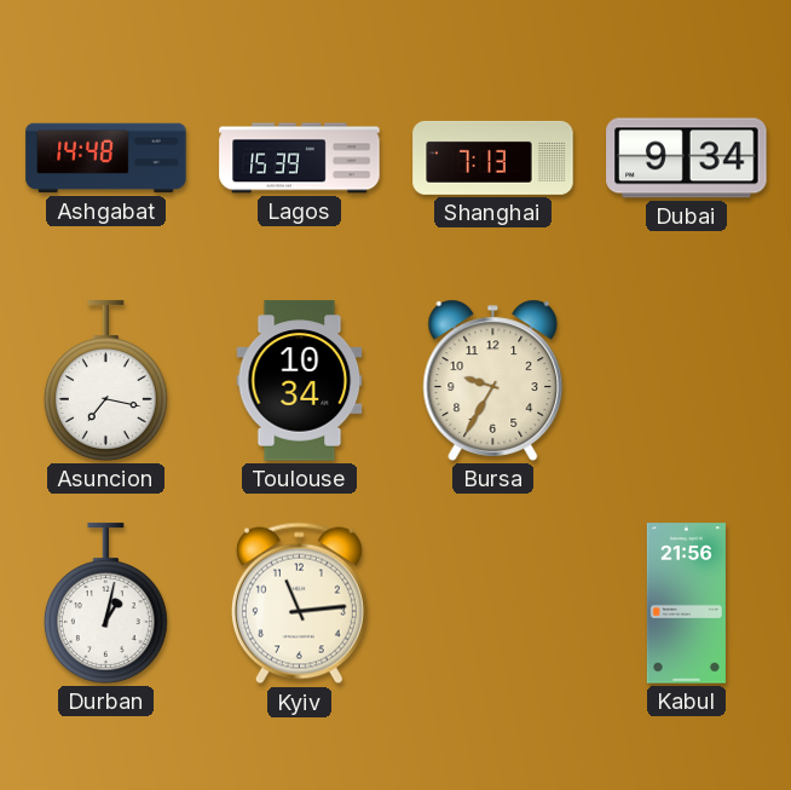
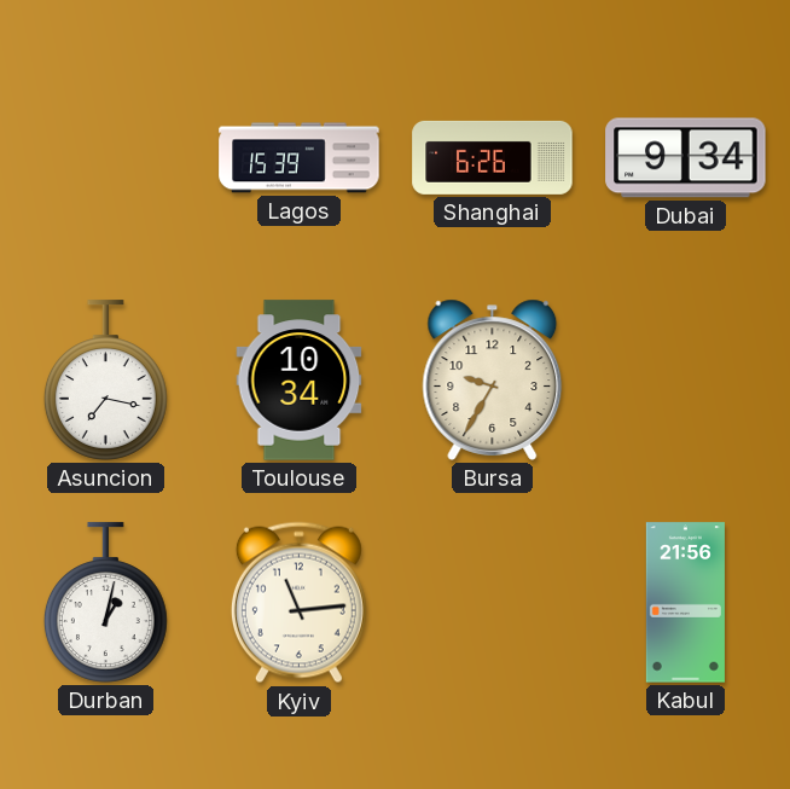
Ashgabat: 14:48 -> none
Shanghai: 7:13 -> 6:26
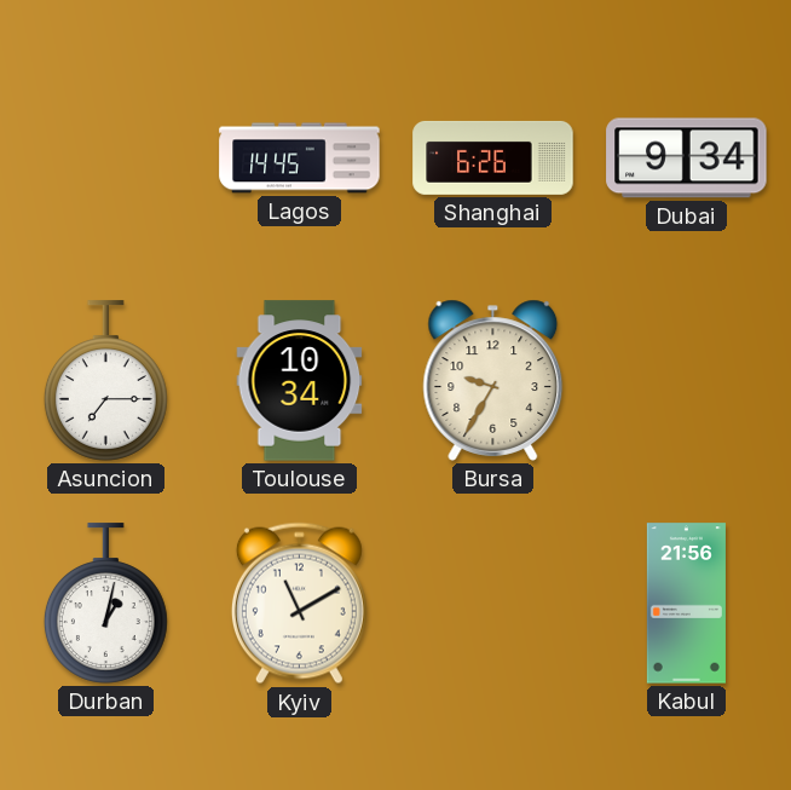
Lagos: 15:39 -> 14:45
Asuncion: 7:17 -> 7:15
Kyiv: 11:14 -> 11:10
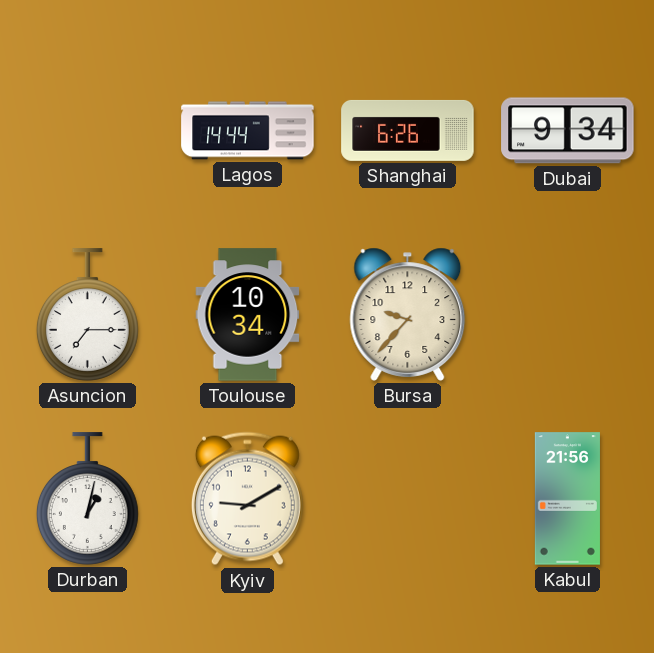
Lagos: 14:45 -> 14:44
Bursa: 9:35 -> 9:37
Kyiv: 11:10 -> 9:10
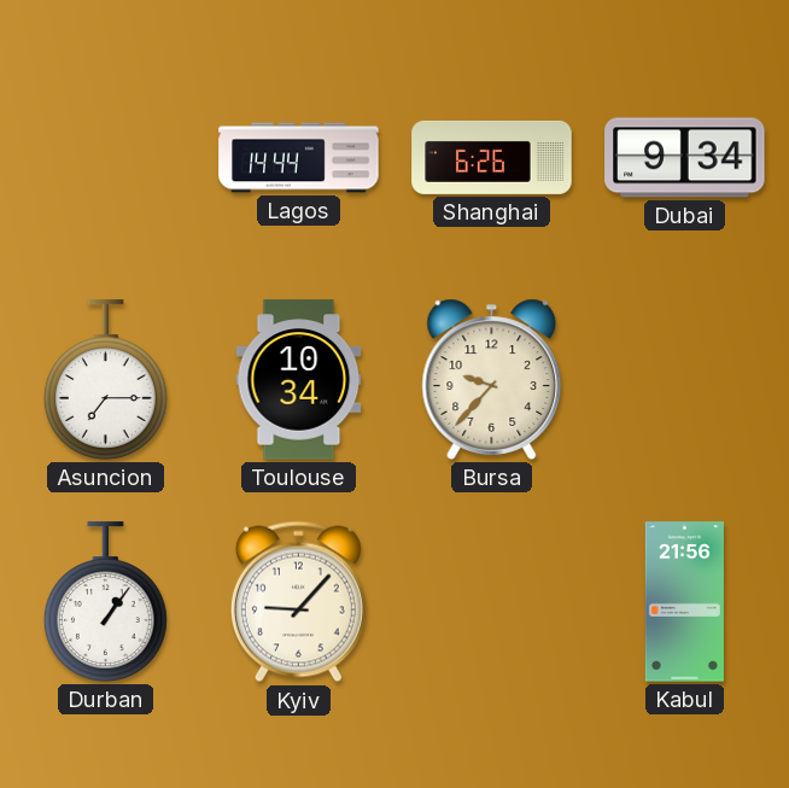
Durban: 1:02 -> 1:06
Kyiv: 9:10 -> 9:07
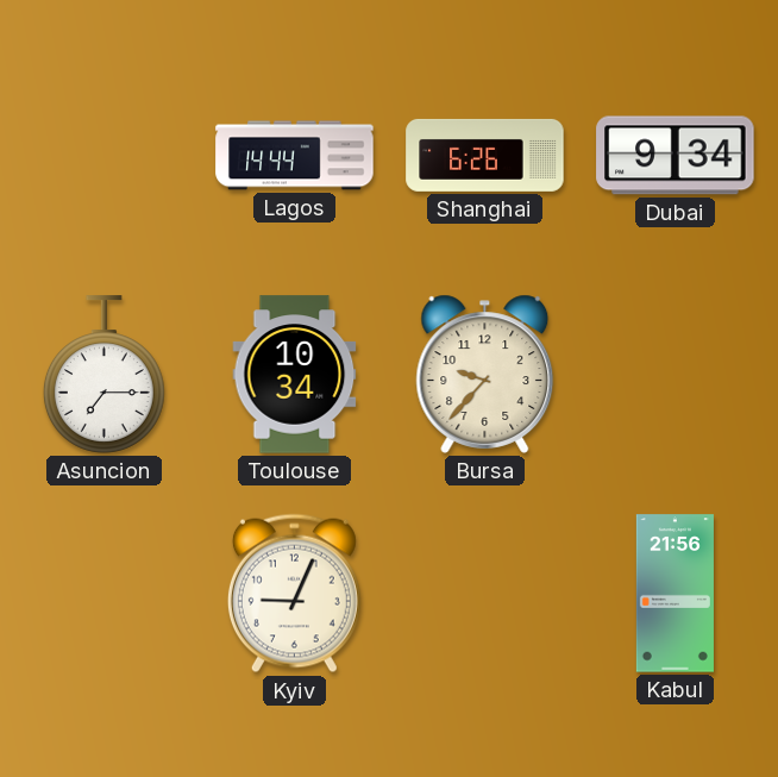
Durban: 1:06 -> none
Kyiv: 9:07 -> 9:04
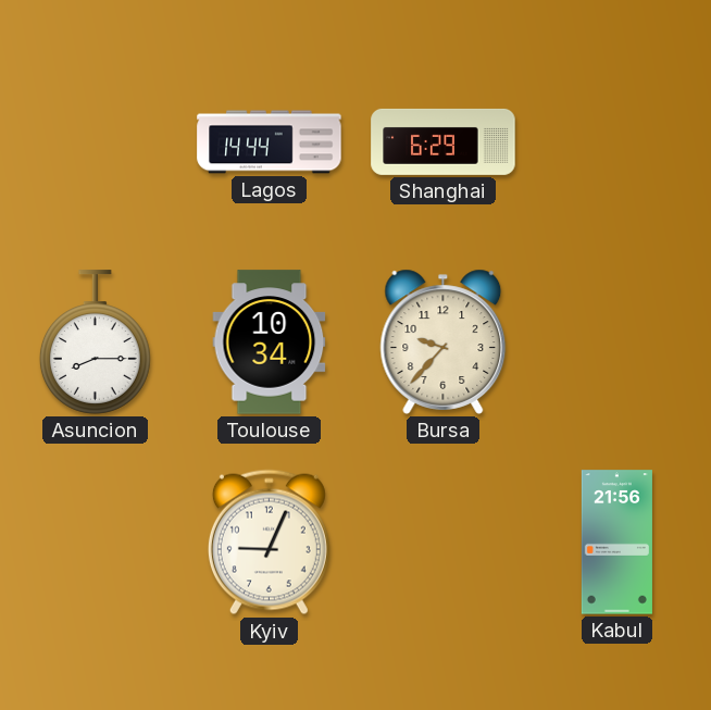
Shanghai: 6:26 -> 6:29
Dubai: 9:34 -> none
Asuncion: 7:15 -> 8:15
